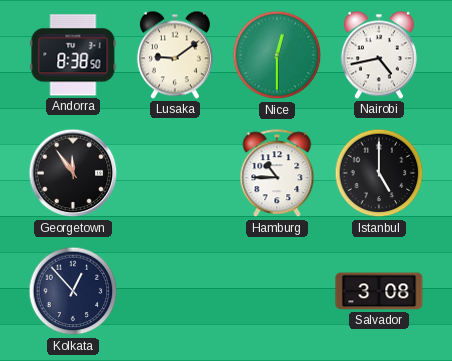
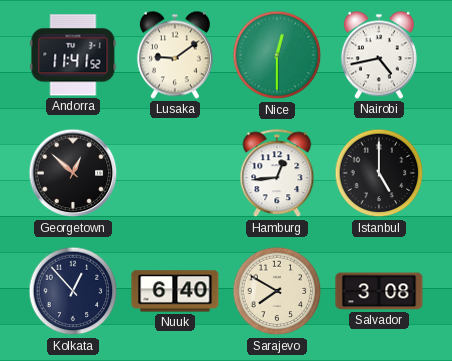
Andorra: 8:38 -> 11:41
Georgetown: 11:54 -> 12:52
Hamburg: 10:45 -> 12:44
Nuuk: none -> 6:40
Sarajevo: none -> 7:50
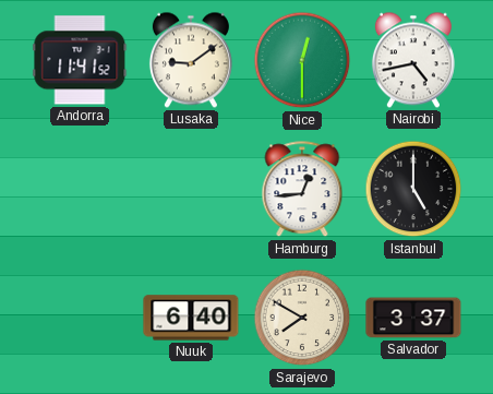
Georgetown: 12:52 -> none
Kolkata: 12:53 -> none
Salvador: 3:08 -> 3:37
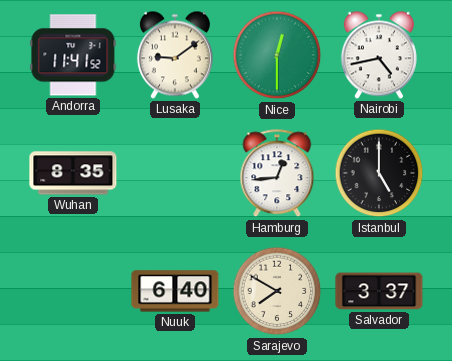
Wuhan: none -> 8:35
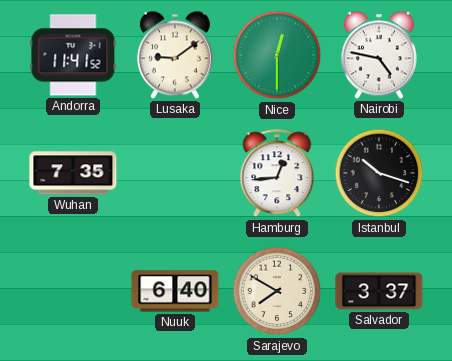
Nairobi: 4:43 -> 4:47
Wuhan: 8:35 -> 7:35
Istanbul: 5:00 -> 10:18
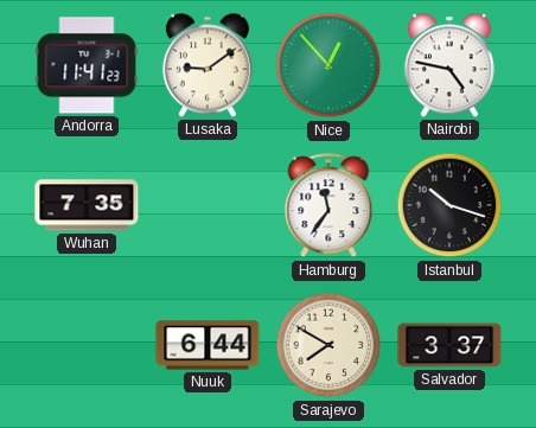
Andorra: 11:41:52 -> 11:41:23
Nice: 12:30 -> 12:53
Hamburg: 12:44 -> 11:36
Nuuk: 6:40 -> 6:44
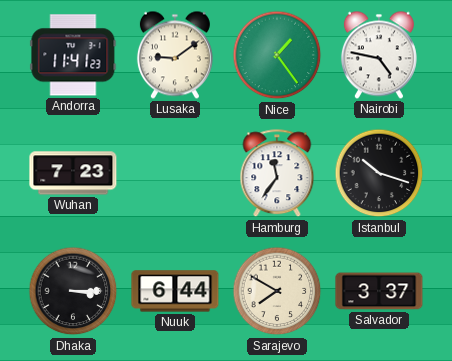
Nice: 12:53 -> 1:24
Wuhan: 7:35 -> 7:23
Dhaka: none -> 3:15
